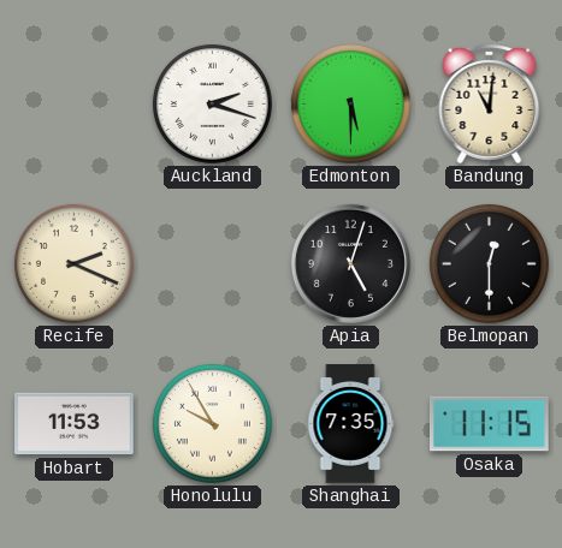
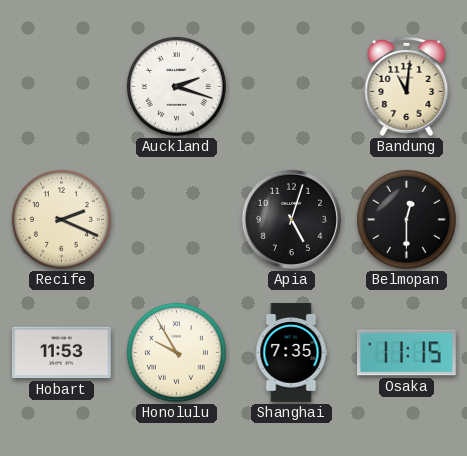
Edmonton: 5:30 -> none
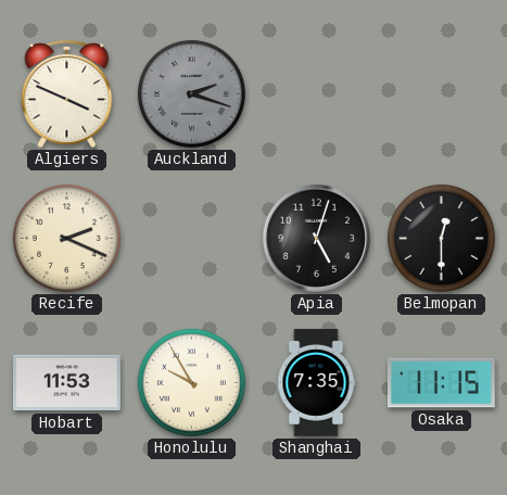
Algiers: none -> 3:49
Auckland dial: white -> grey
Bandung: 11:01 -> none
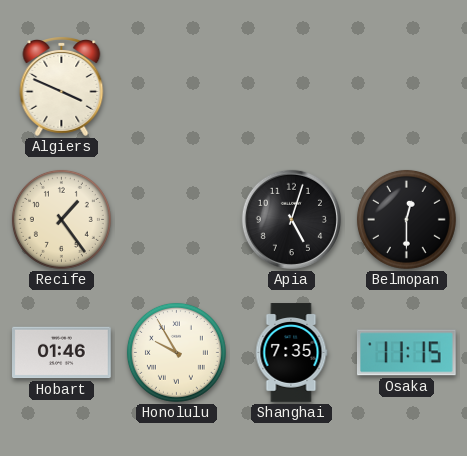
Auckland: 2:18 -> none
Recife: 2:19 -> 1:24
Hobart: 11:53 -> 01:46
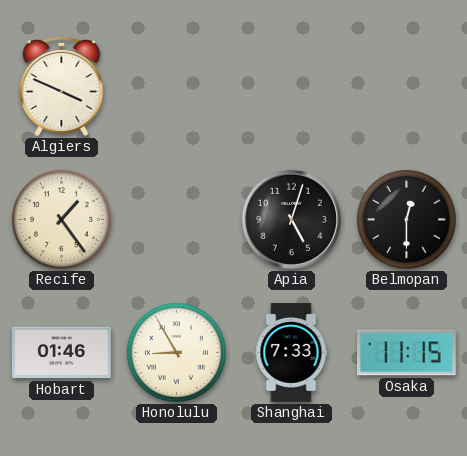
Honolulu: 9:55 -> 8:55
Shanghai: 7:35 -> 7:33
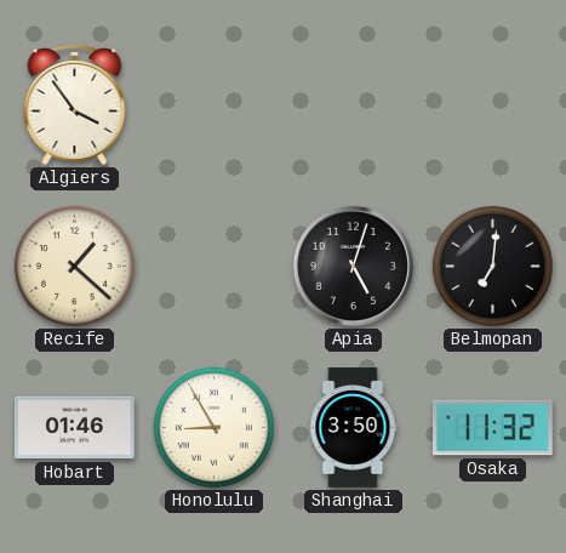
Algiers: 3:49 -> 3:54
Recife: 1:24 -> 1:22
Belmopan: 12:30 -> 7:01
Shanghai: 7:33 -> 3:50
Osaka: 11:15 -> 11:32
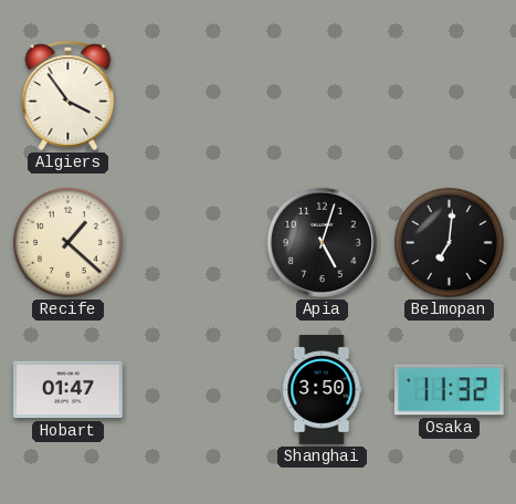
Hobart: 01:46 -> 01:47
Honolulu: 8:55 -> none
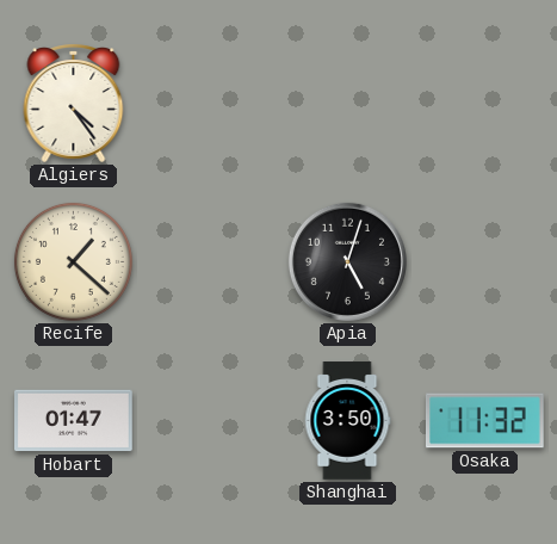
Algiers: 3:54 -> 4:24
Belmopan: 7:01 -> none
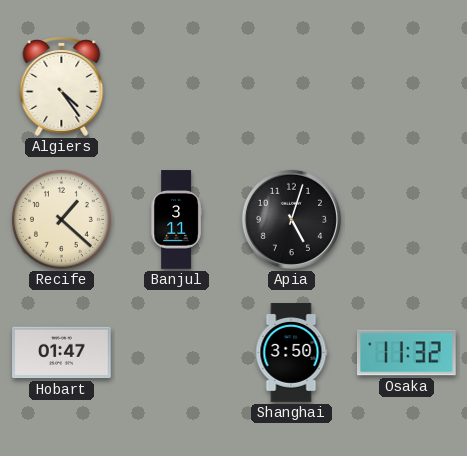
Banjul: none -> 3:11
